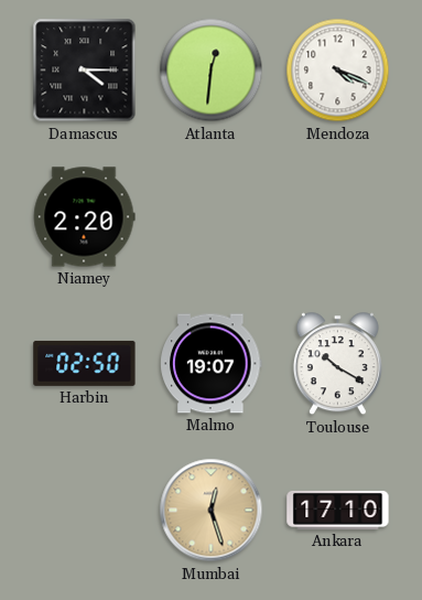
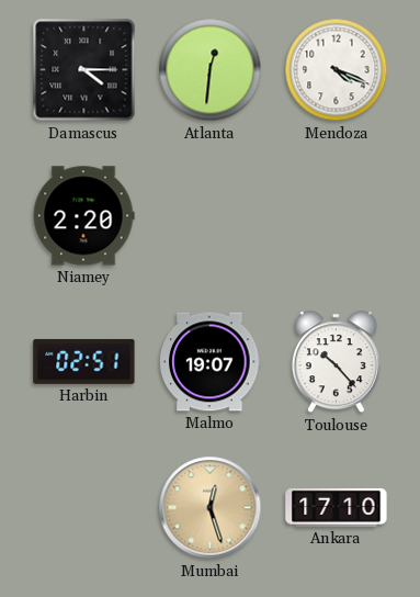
Harbin: 02:50 -> 02:51
Toulouse: 10:20 -> 10:23
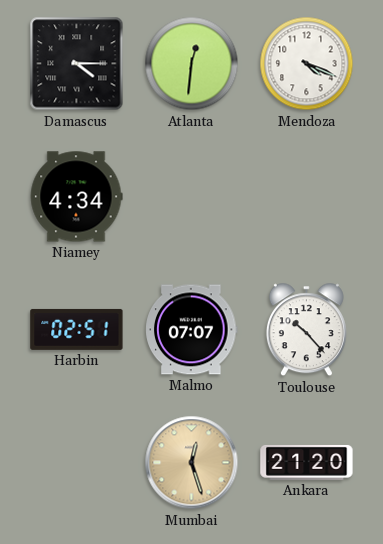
Niamey: 2:20 -> 4:34
Malmo: 19:07 -> 07:07
Ankara: 17:10 -> 21:20
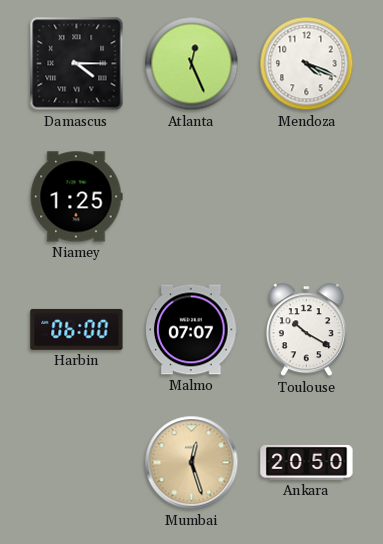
Atlanta: 12:31 -> 12:26
Niamey: 4:34 -> 1:25
Harbin: 02:51 -> 06:00
Toulouse: 10:23 -> 10:20
Ankara: 21:20 -> 20:50
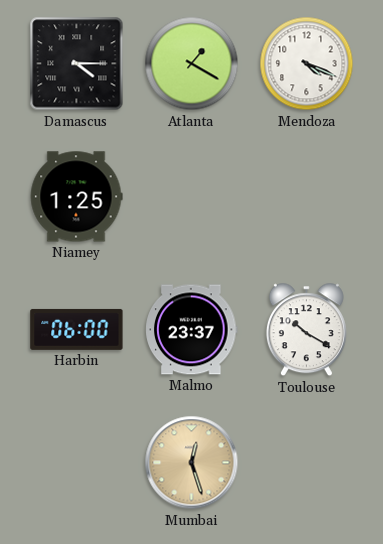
Atlanta: 12:26 -> 1:20
Malmo: 07:07 -> 23:37
Ankara: 20:50 -> none
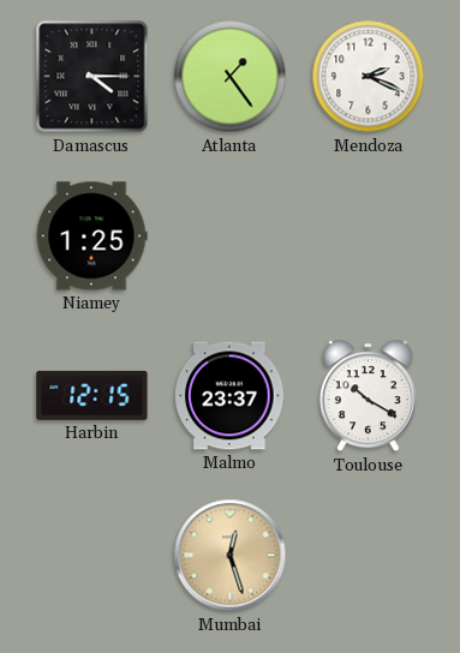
Atlanta: 1:20 -> 1:24
Mendoza: 4:19 -> 2:19
Harbin: 06:00 -> 12:15
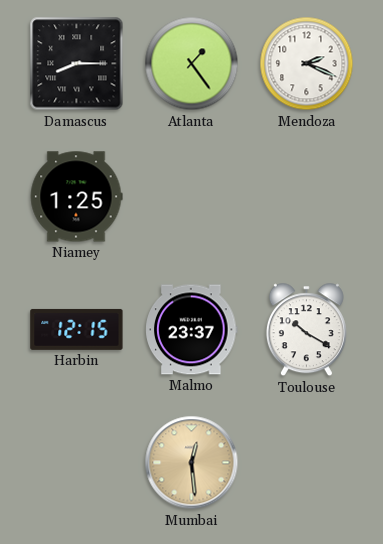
Damascus: 4:15 -> 8:15
Mumbai: 12:27 -> 12:29
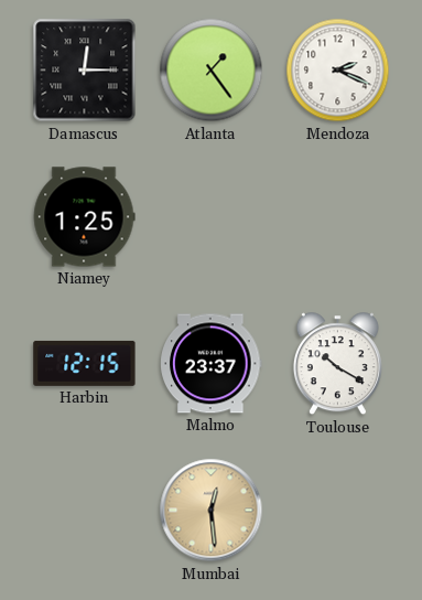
Damascus: 8:15 -> 12:15
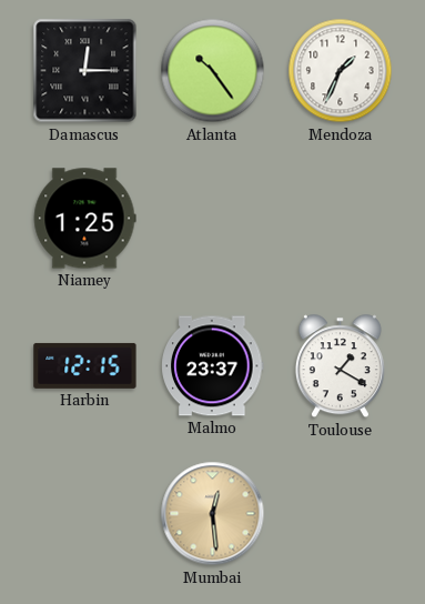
Atlanta: 1:24 -> 10:24
Mendoza: 2:19 -> 1:34
Toulouse: 10:20 -> 1:20
